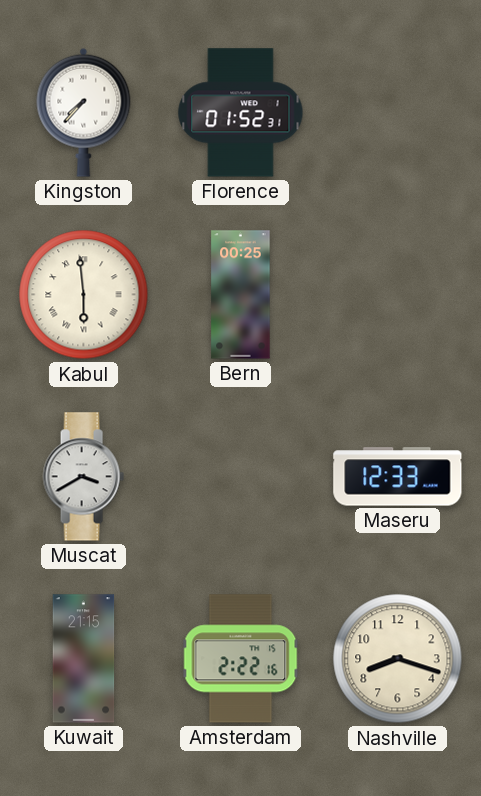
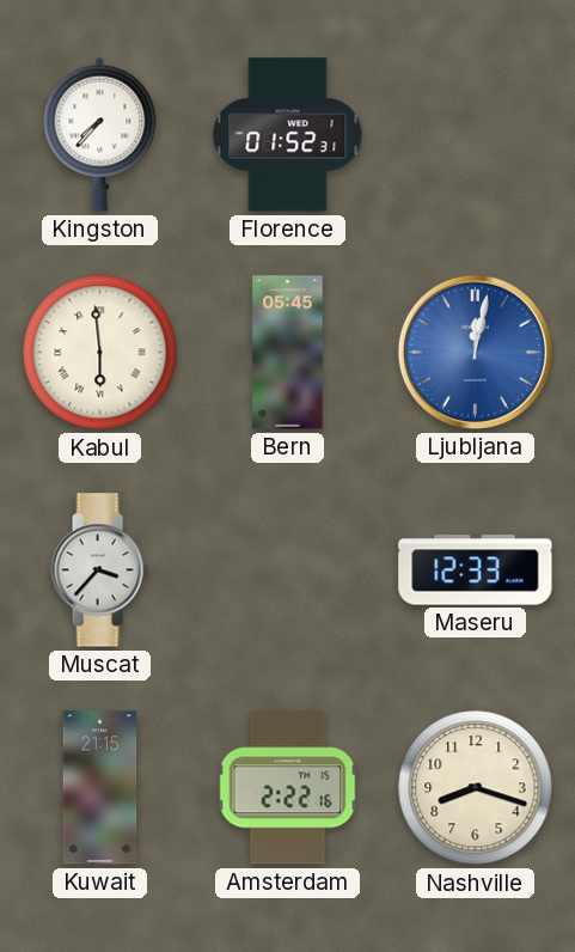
Bern: 00:25 -> 05:45
Ljubljana: none -> 12:02
Muscat: 3:40 -> 3:37
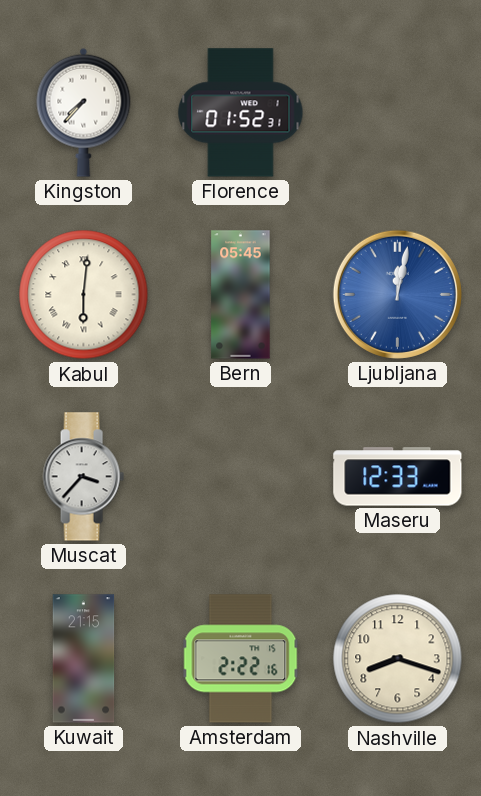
Kabul: 5:59 -> 6:01
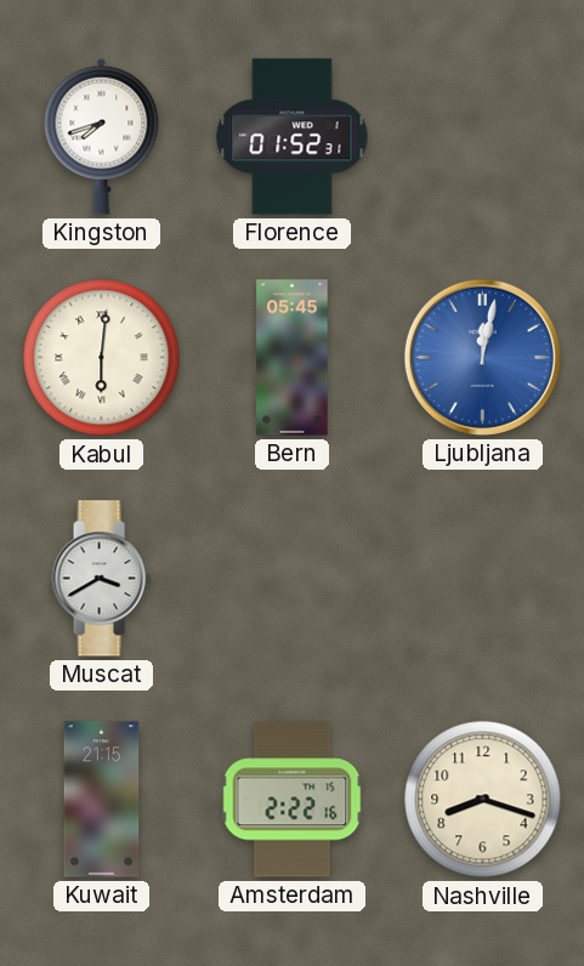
Kingston: 7:37 -> 7:42
Muscat: 3:37 -> 3:40
Maseru: 12:33 -> none
